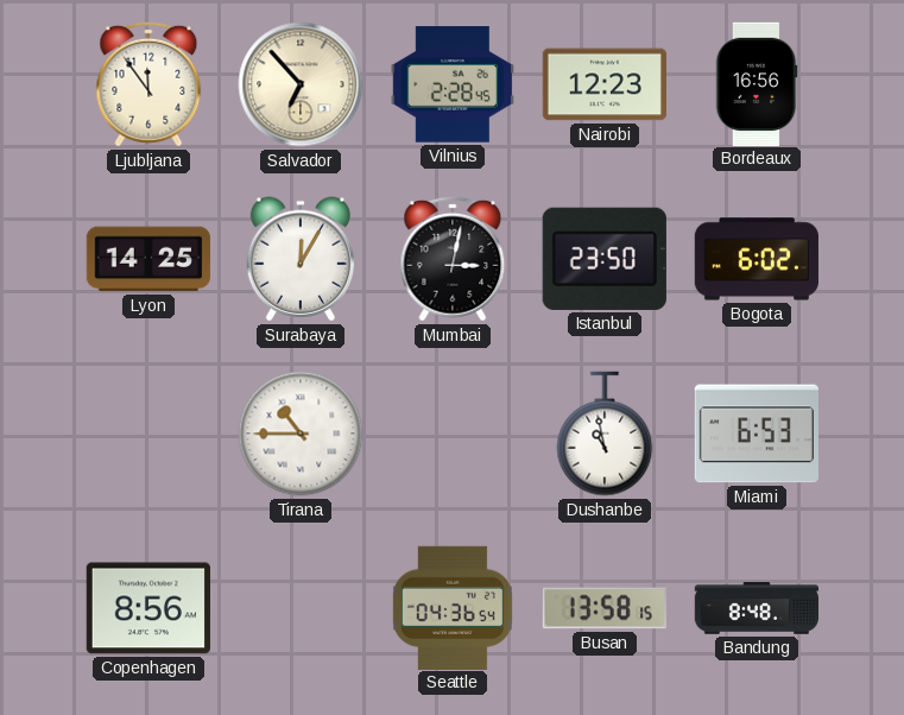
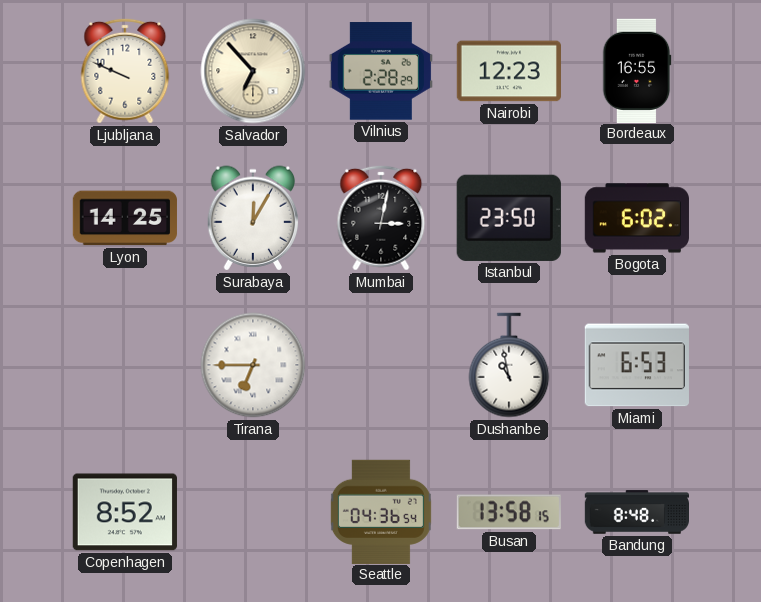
Ljubljana: 11:54 -> 9:49
Vilnius: 2:28:45 -> 2:28:29
Bordeaux: 16:56 -> 16:55
Tirana: 10:45 -> 6:45
Copenhagen: 8:56 -> 8:52
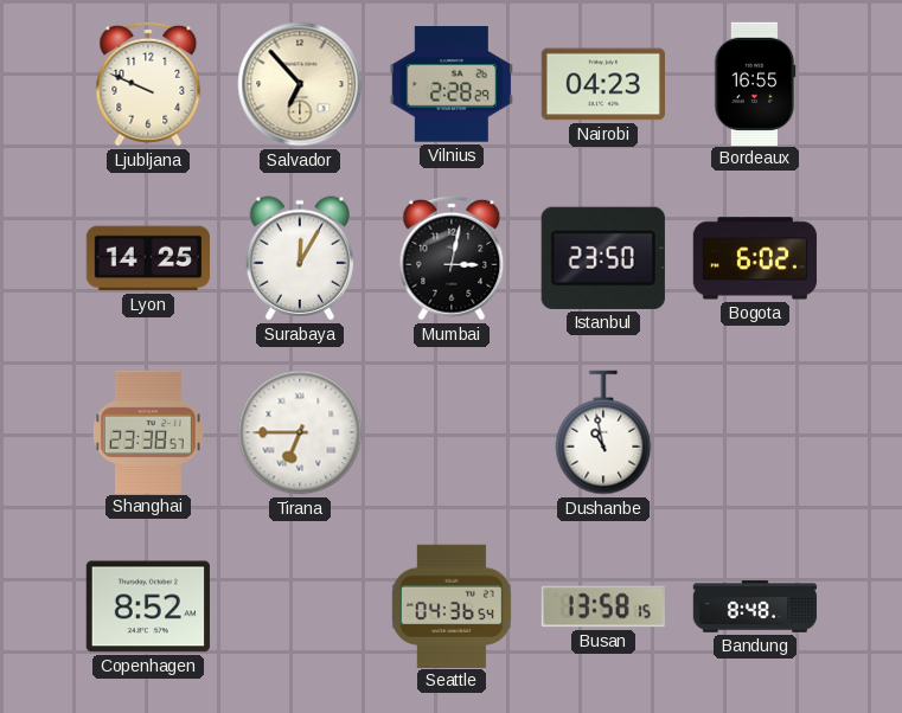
Nairobi: 12:23 -> 04:23
Shanghai: none -> 23:38
Miami: 6:53 -> none
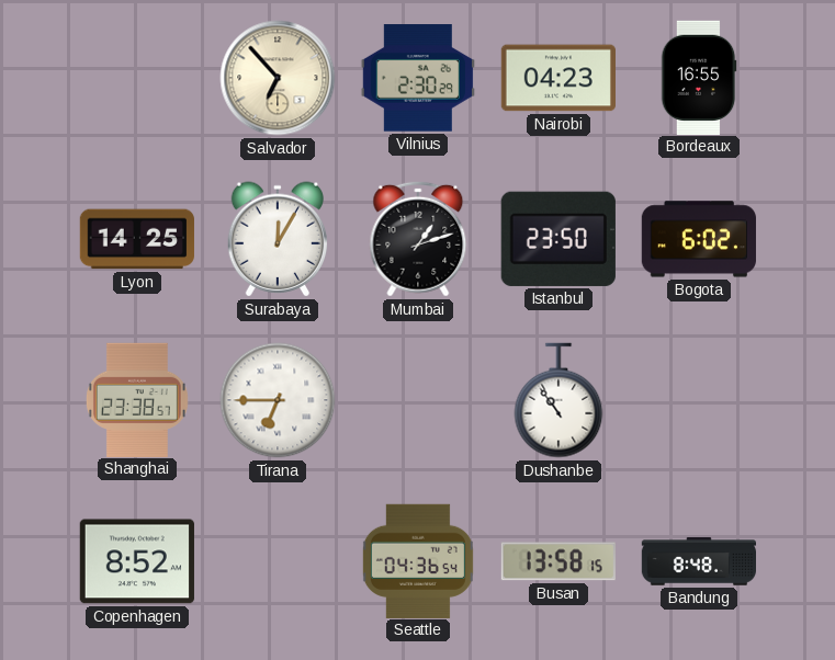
Ljubljana: 9:49 -> none
Vilnius: 2:28 -> 2:30
Mumbai: 3:02 -> 1:12
Dushanbe: 10:58 -> 10:54
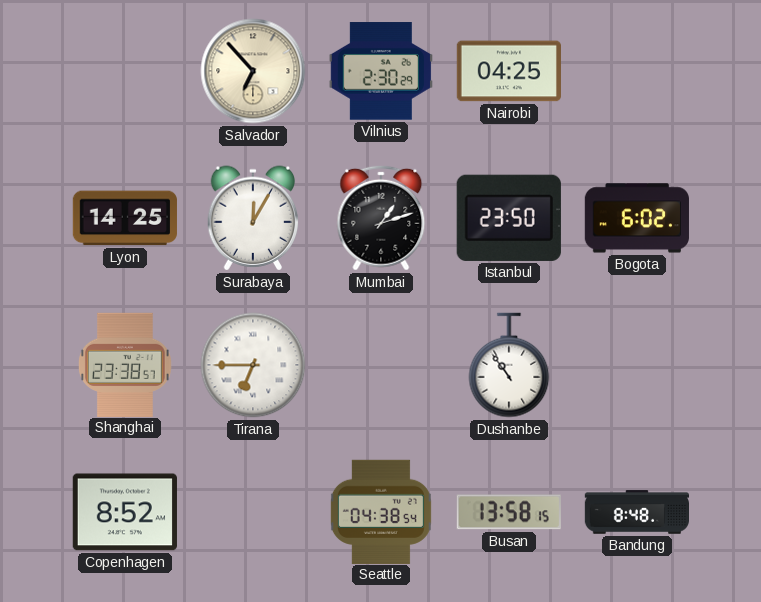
Nairobi: 04:23 -> 04:25
Bordeaux: 16:55 -> none
Seattle: 04:36 -> 04:38
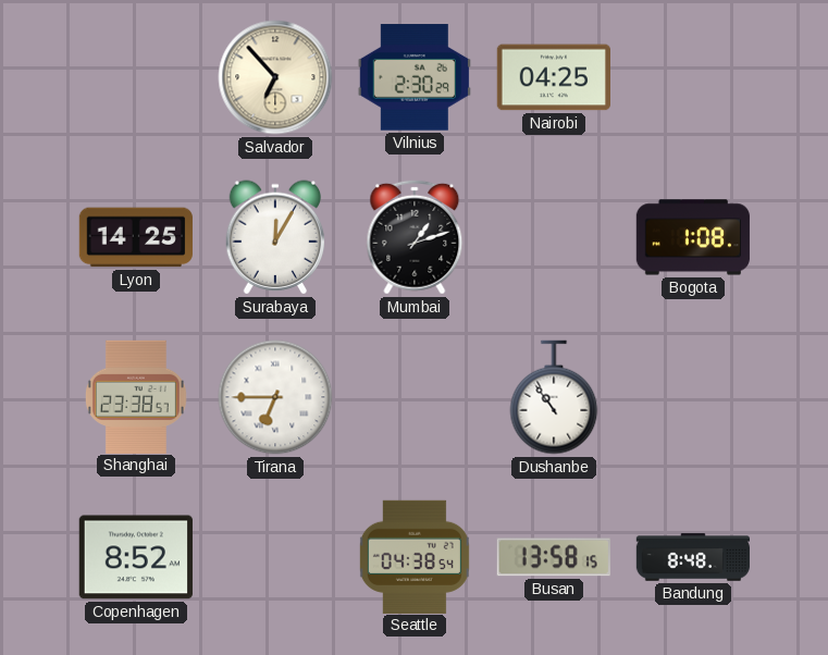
Istanbul: 23:50 -> none
Bogota: 6:02 -> 1:08
